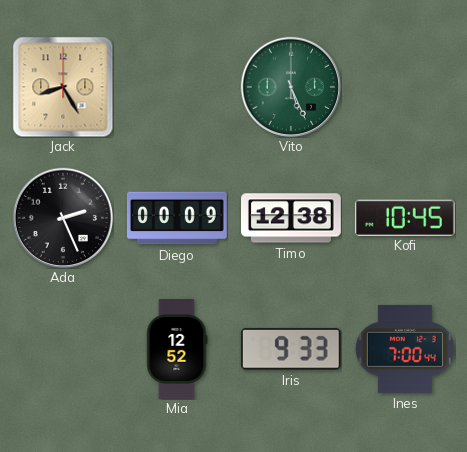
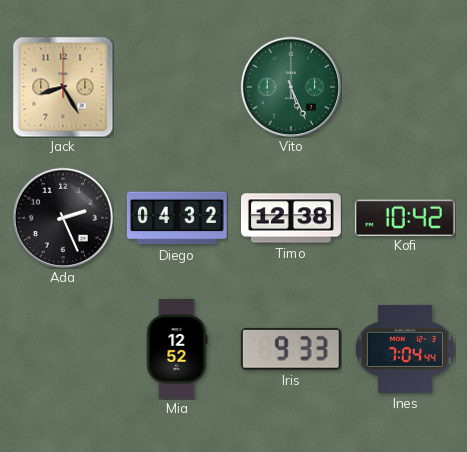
Diego: 00:09 -> 04:32
Kofi: 10:45 -> 10:42
Ines: 7:00 -> 7:04
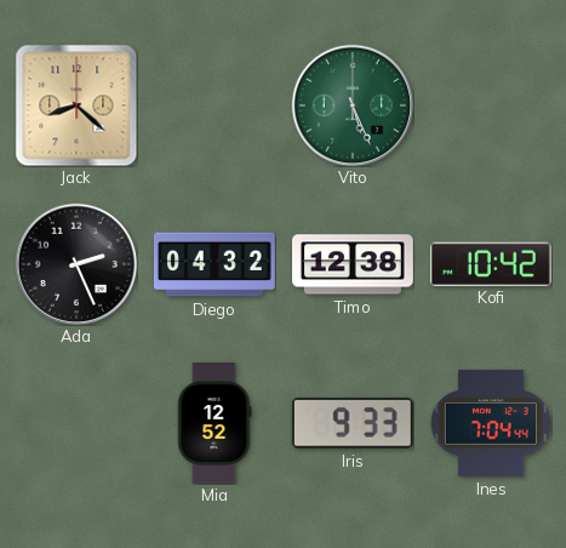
Jack: 8:25 -> 8:22
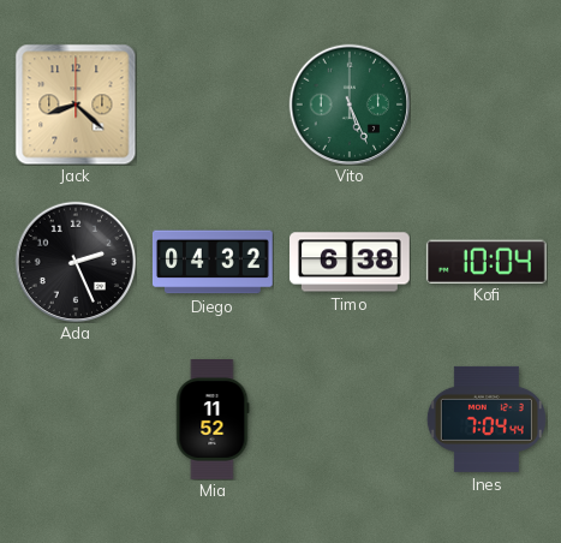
Timo: 12:38 -> 6:38
Kofi: 10:42 -> 10:04
Mia: 12:52 -> 11:52
Iris: 9:33 -> none
